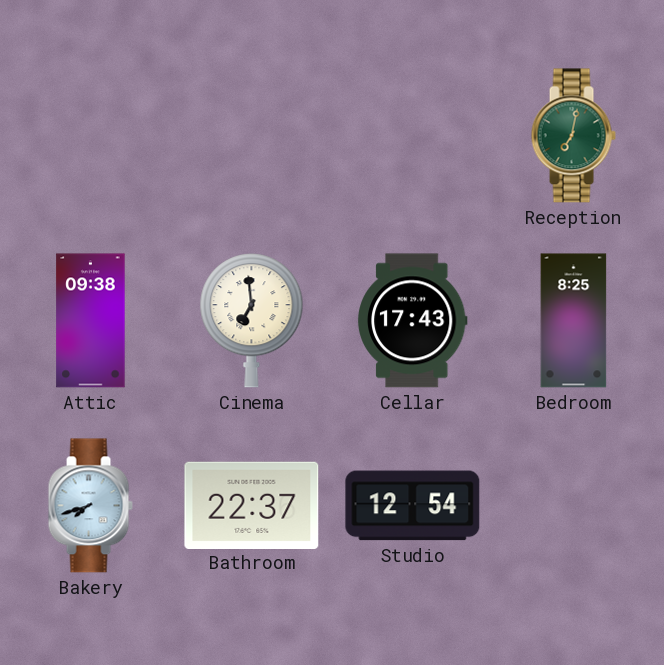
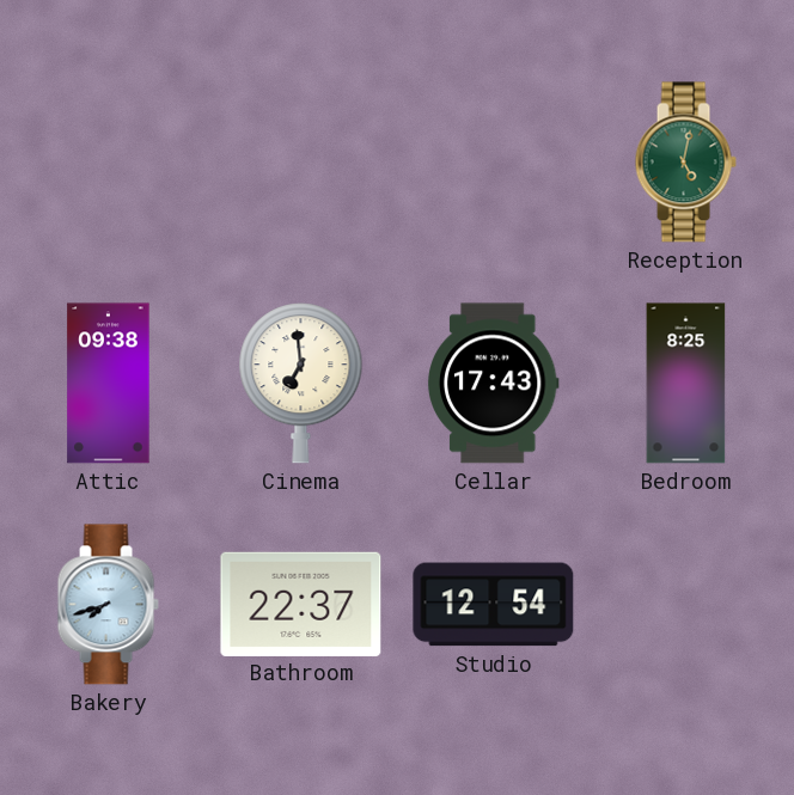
Reception: 7:02 -> 5:02
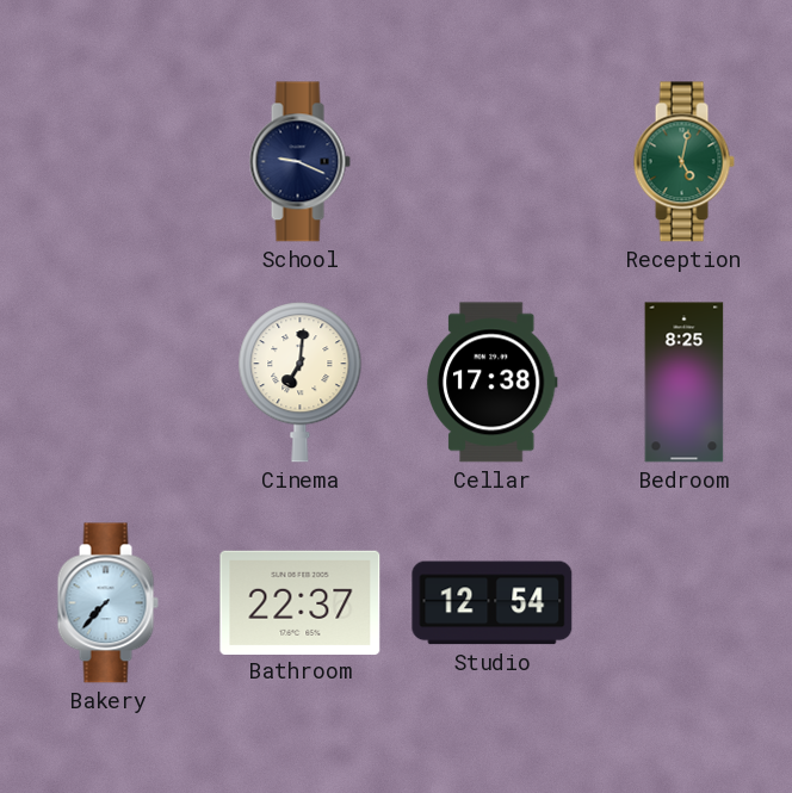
School: none -> 9:19
Attic: 09:38 -> none
Cinema: 6:59 -> 7:01
Cellar: 17:43 -> 17:38
Bakery: 7:42 -> 7:37
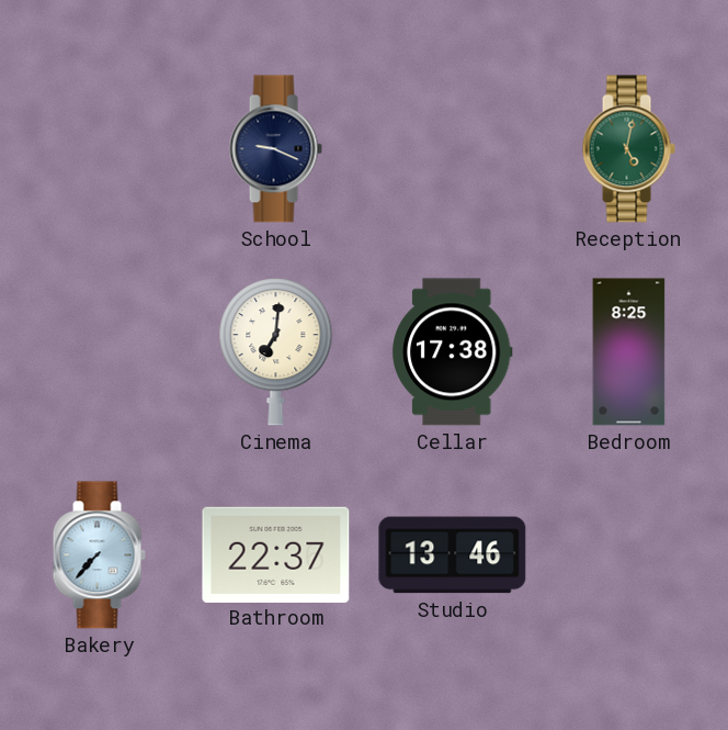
Studio: 12:54 -> 13:46
